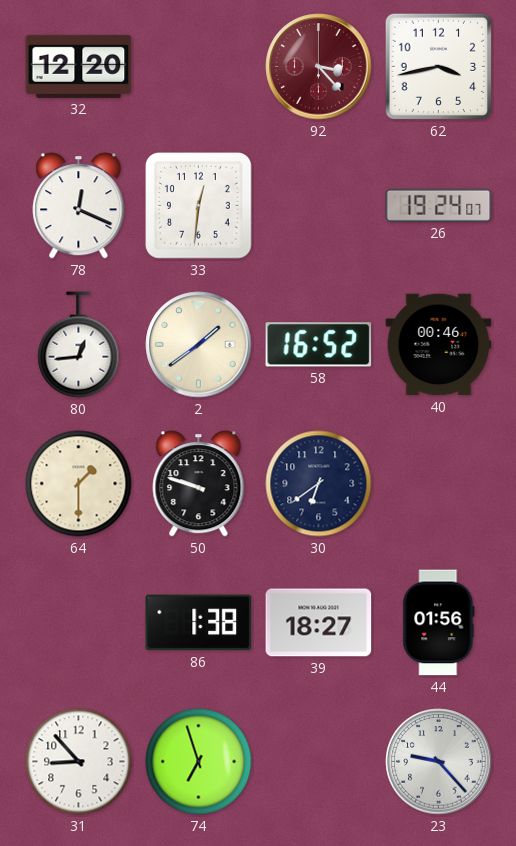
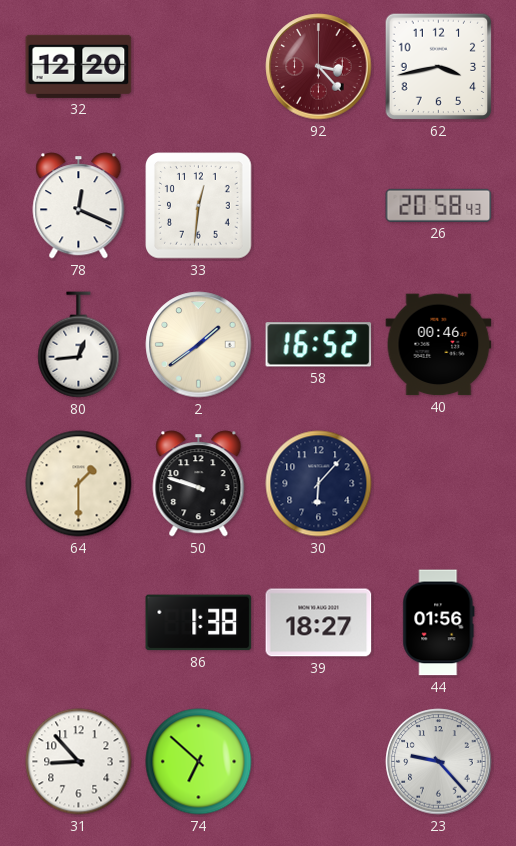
26: 19:24 -> 20:58
30: 6:39 -> 6:07
74: 6:57 -> 6:52
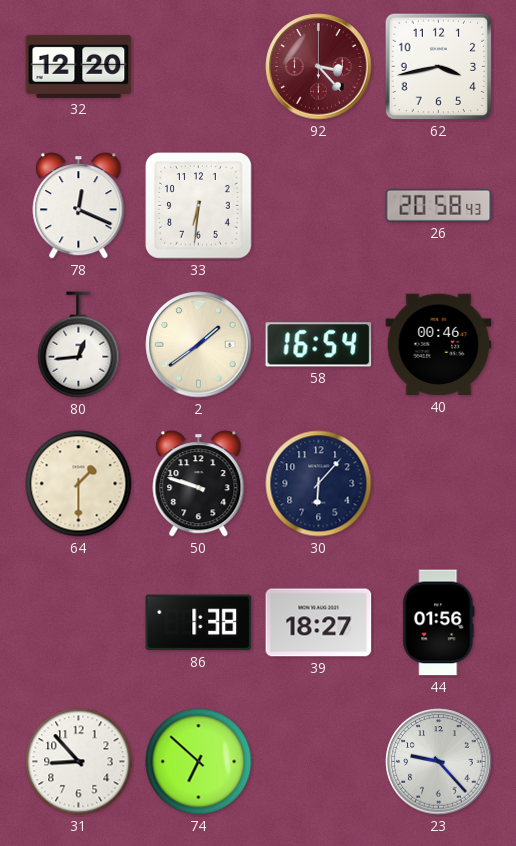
33: 12:31 -> 6:31
58: 16:52 -> 16:54
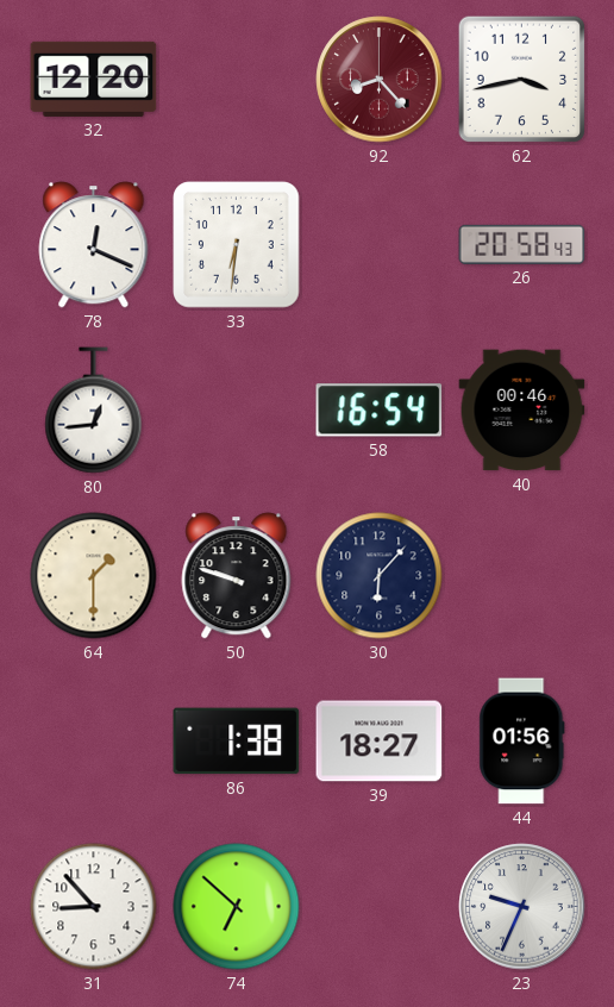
92: 3:23 -> 8:23
2: 1:39 -> none
23: 9:23 -> 9:34
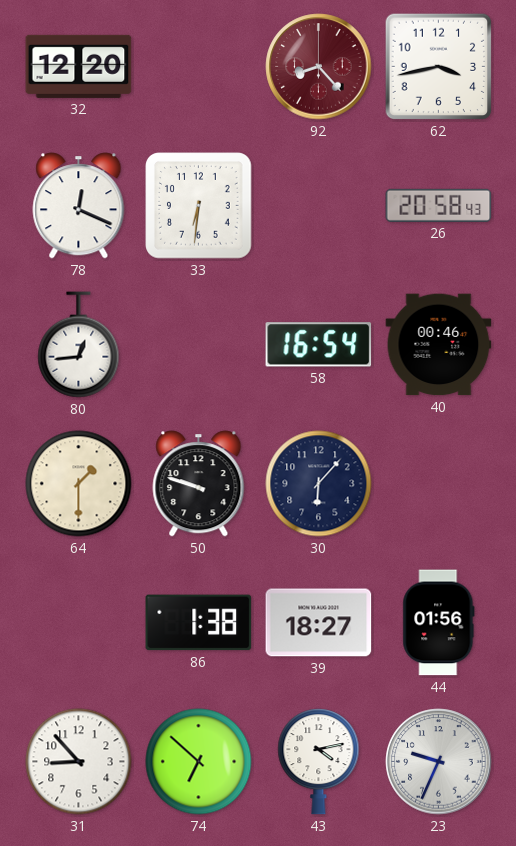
43: none -> 4:13
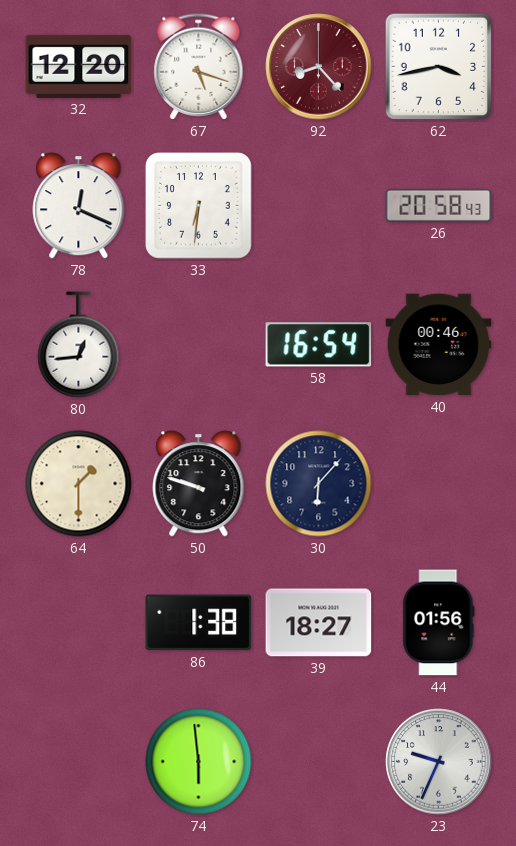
67: none -> 5:18
31: 8:53 -> none
74: 6:52 -> 5:59
43: 4:13 -> none
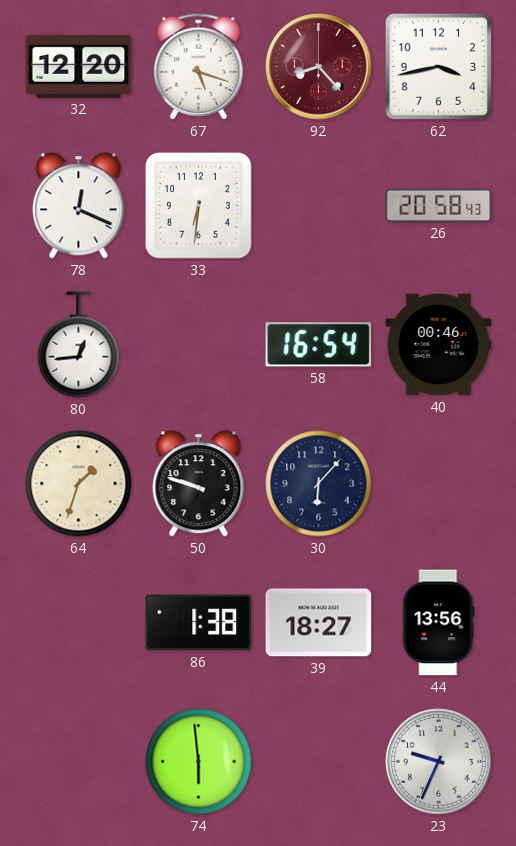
64: 1:30 -> 1:33
44: 01:56 -> 13:56
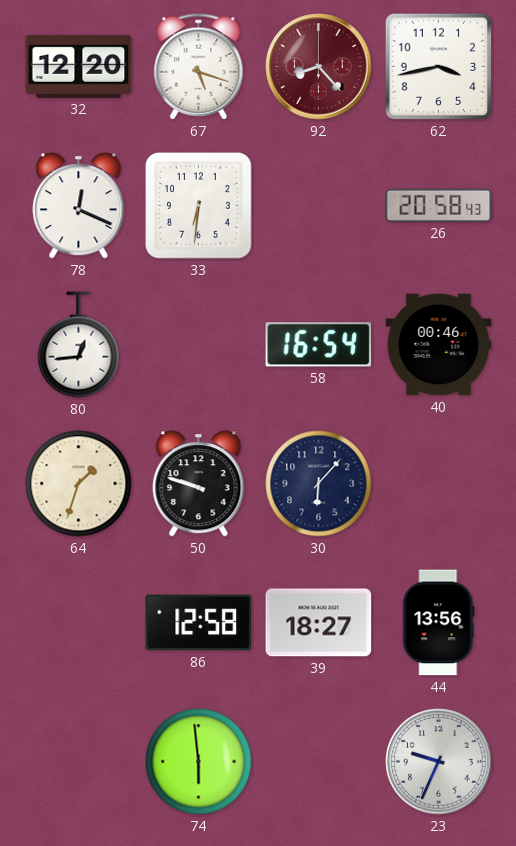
86: 1:38 -> 12:58
